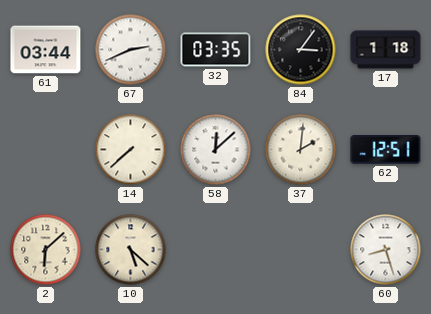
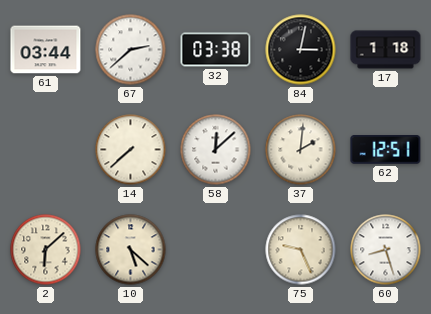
67: 2:41 -> 2:38
32: 03:35 -> 03:38
84: 3:06 -> 3:02
75: none -> 9:26
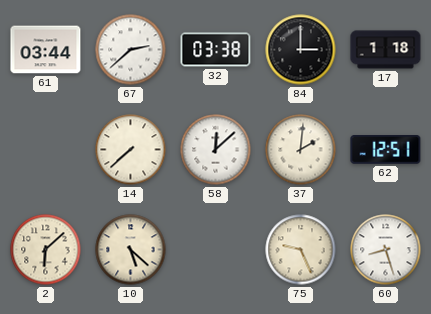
84: 3:02 -> 3:00
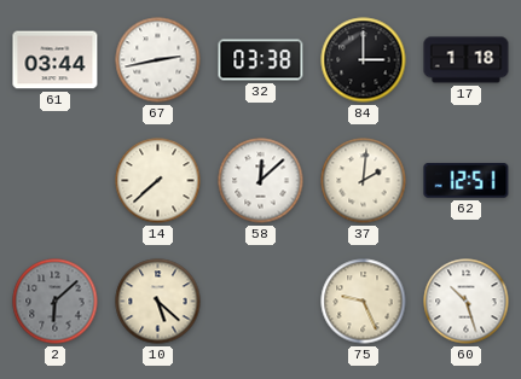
67: 2:38 -> 2:43
2 dial: cream -> grey
60: 8:27 -> 10:27
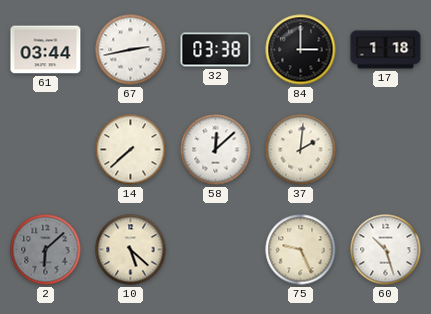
62: 12:51 -> none
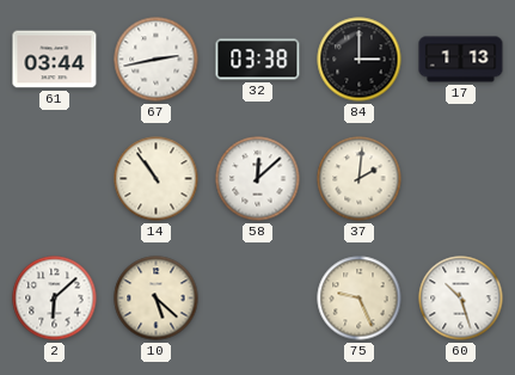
17: 1:18 -> 1:13
14: 7:38 -> 10:54
2 dial: grey -> white
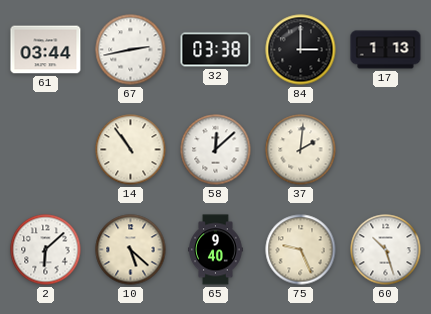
65: none -> 9:40
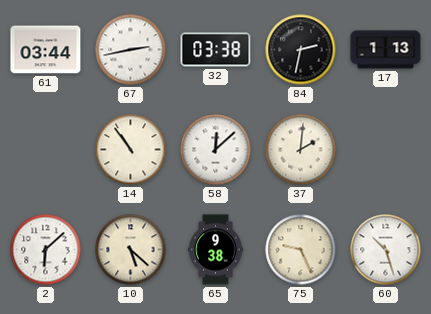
84: 3:00 -> 2:32
65: 9:40 -> 9:38
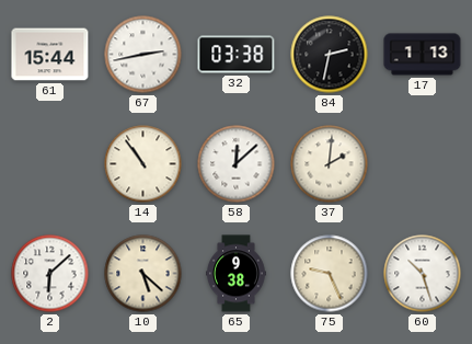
61: 03:44 -> 15:44
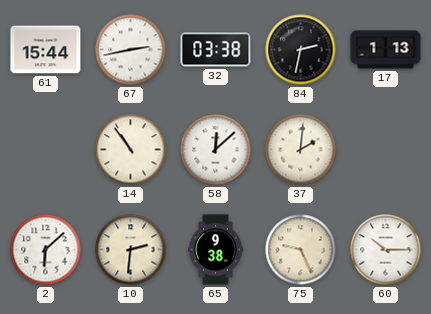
10: 5:22 -> 2:31
60: 10:27 -> 10:15
